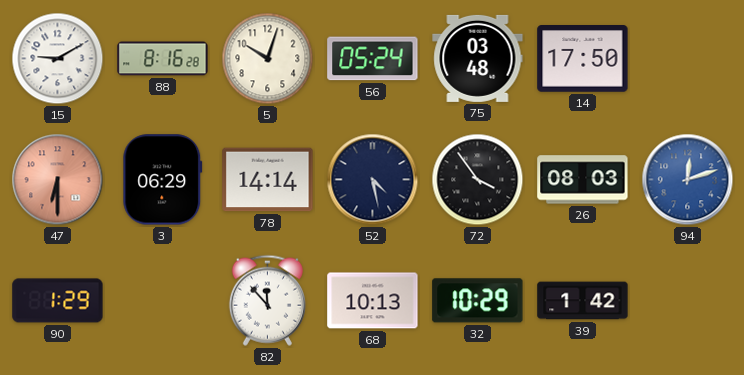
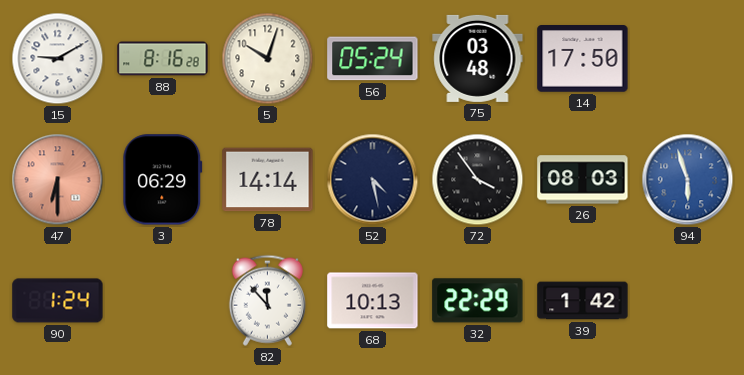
94: 12:12 -> 5:57
90: 1:29 -> 1:24
32: 10:29 -> 22:29
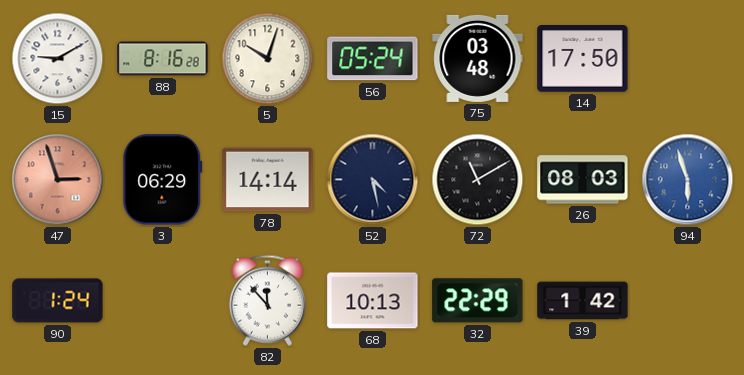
47: 6:30 -> 2:57
72: 3:54 -> 11:10
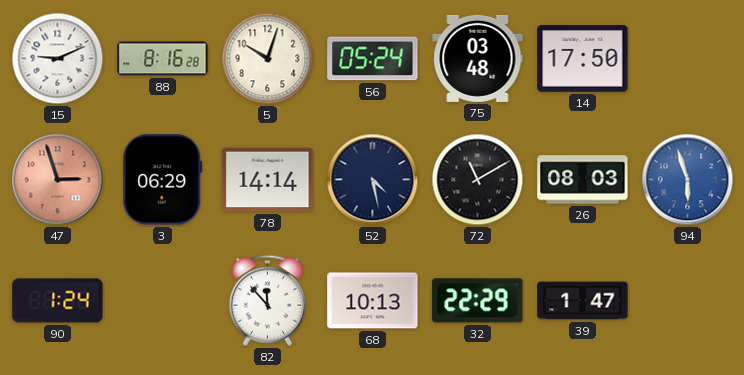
15: 9:10 -> 9:11
39: 1:42 -> 1:47
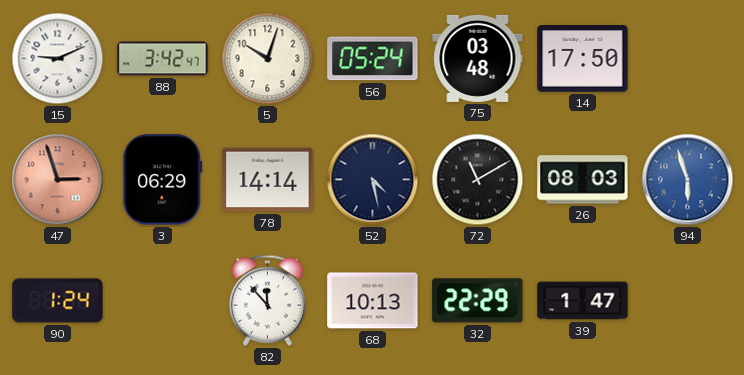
88: 8:16 -> 3:42
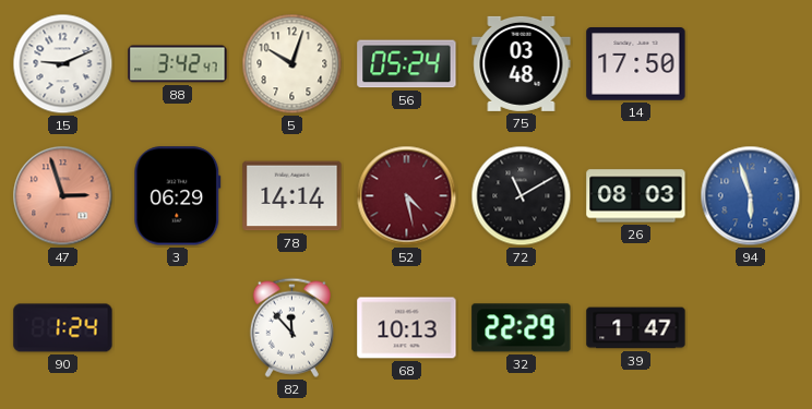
52 dial: navy -> burgundy
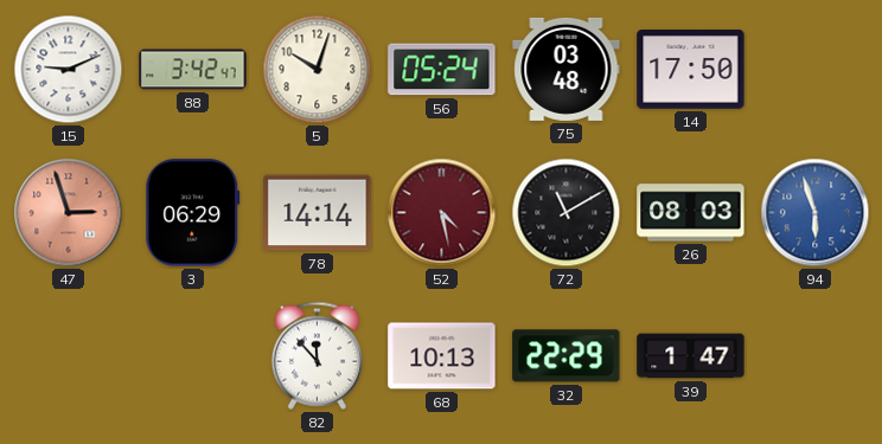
90: 1:24 -> none
